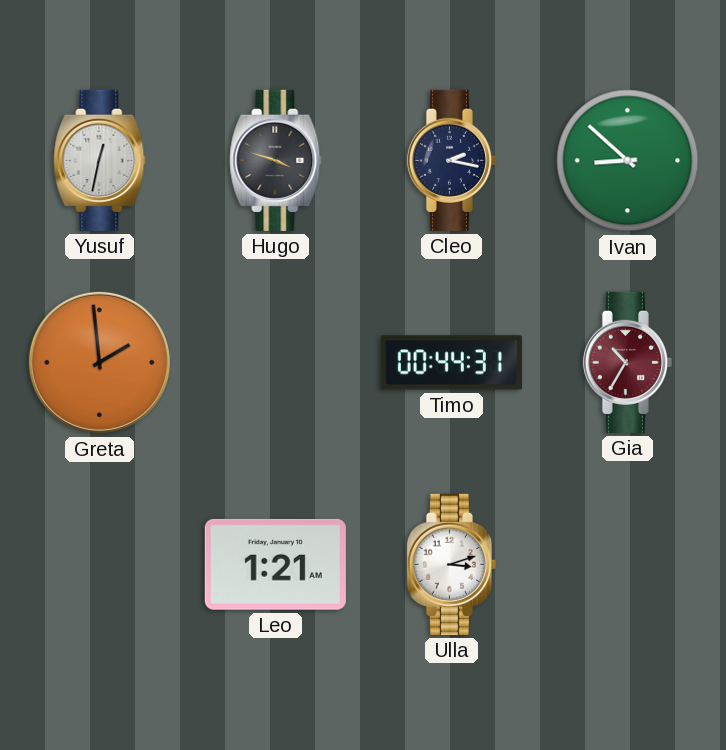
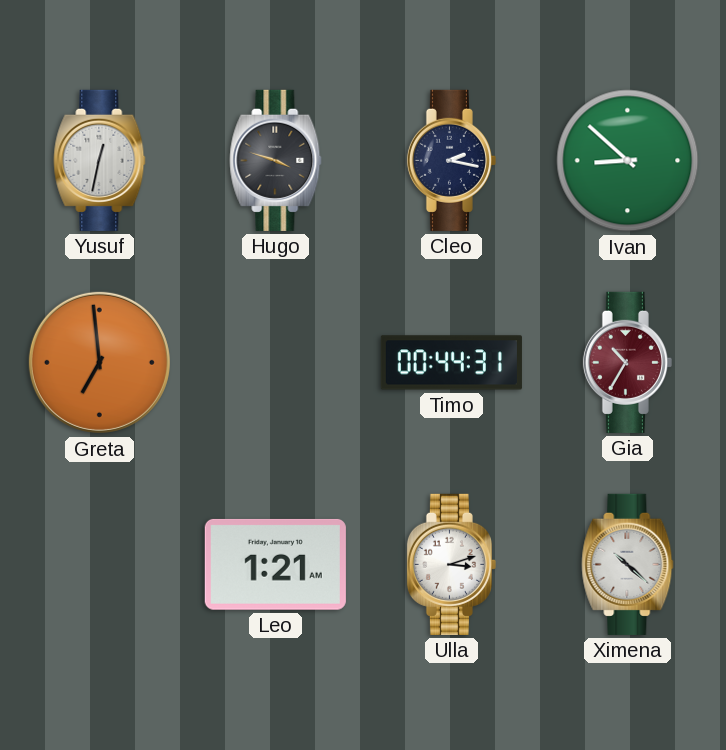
Greta: 1:59 -> 6:59
Ximena: none -> 10:22
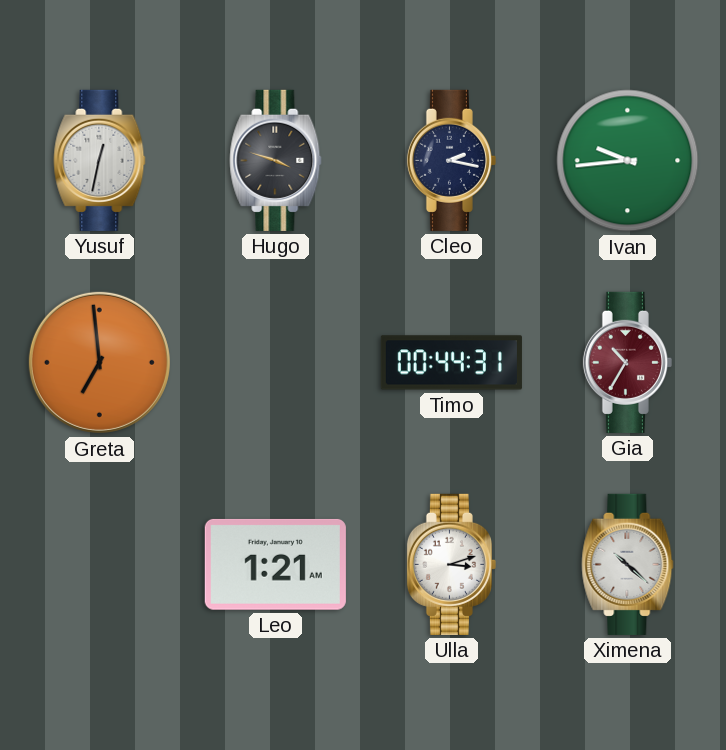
Ivan: 8:52 -> 9:44
